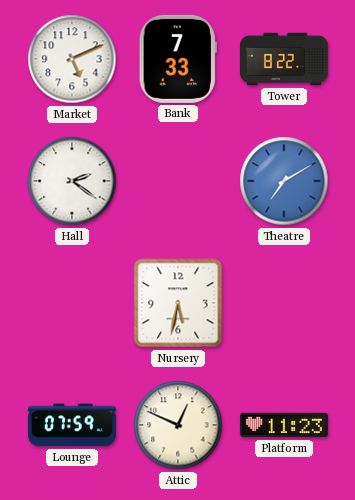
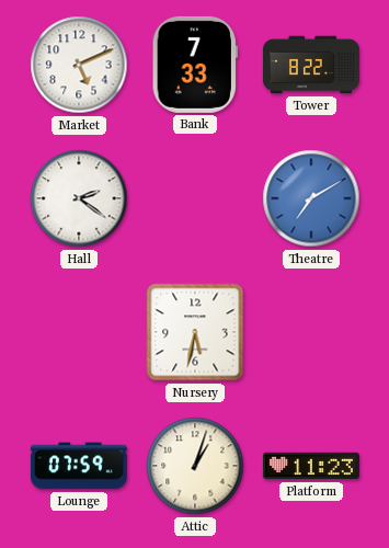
Attic: 12:49 -> 1:03
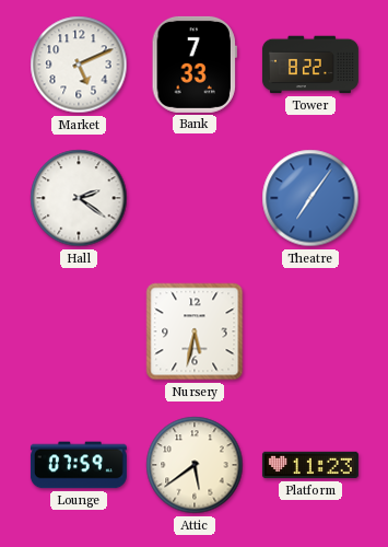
Theatre: 7:10 -> 7:06
Attic: 1:03 -> 5:39
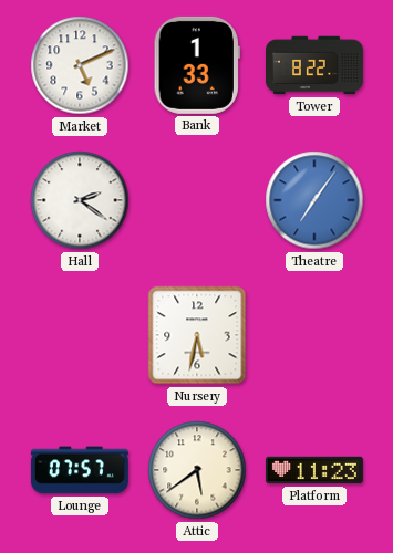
Bank: 7:33 -> 1:33
Lounge: 07:59 -> 07:57
